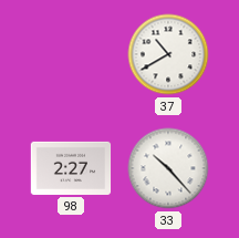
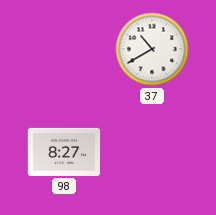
98: 2:27 -> 8:27
33: 10:23 -> none
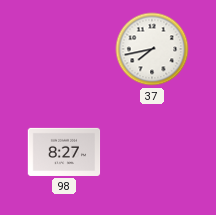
37: 10:40 -> 7:43
